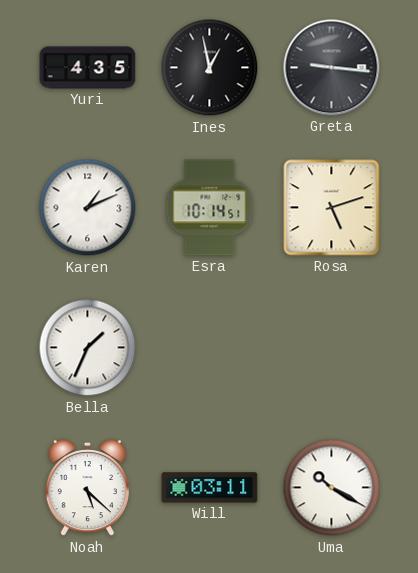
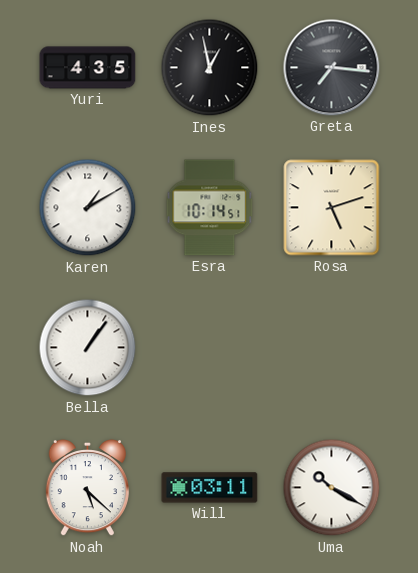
Greta: 9:16 -> 7:16
Karen: 1:11 -> 1:10
Bella: 1:34 -> 1:06
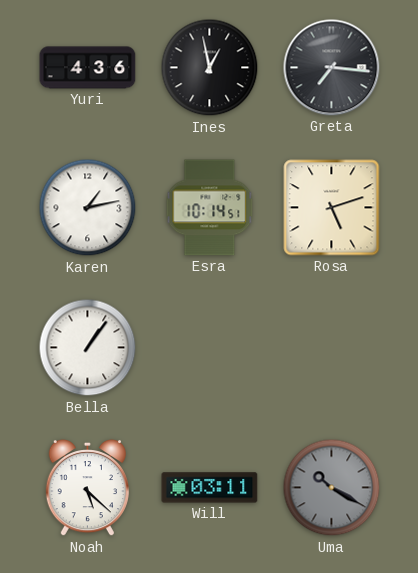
Yuri: 4:35 -> 4:36
Karen: 1:10 -> 1:13
Uma dial: white -> grey
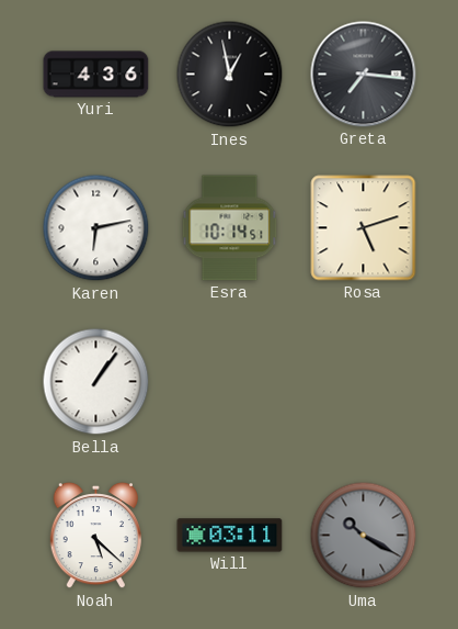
Karen: 1:13 -> 6:13
